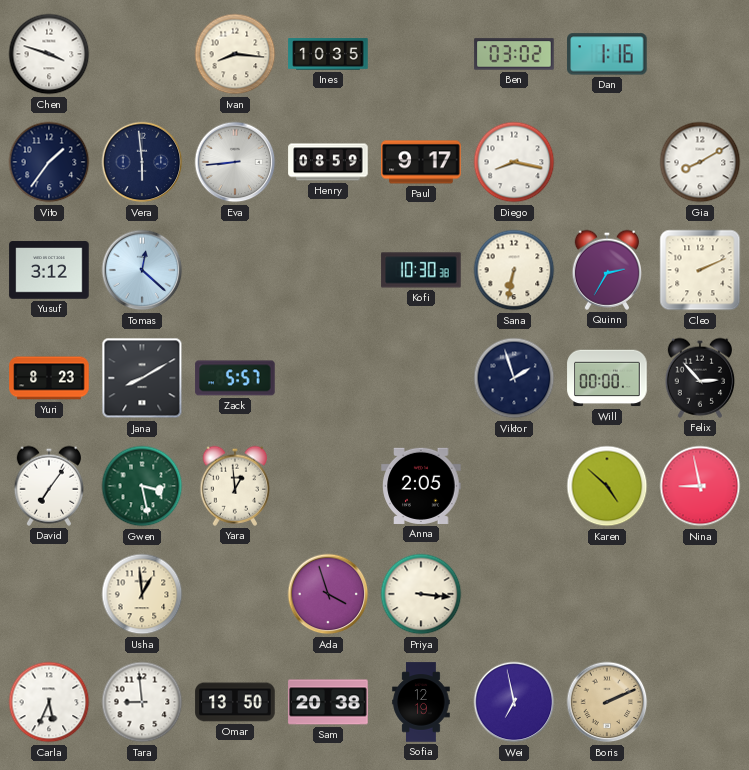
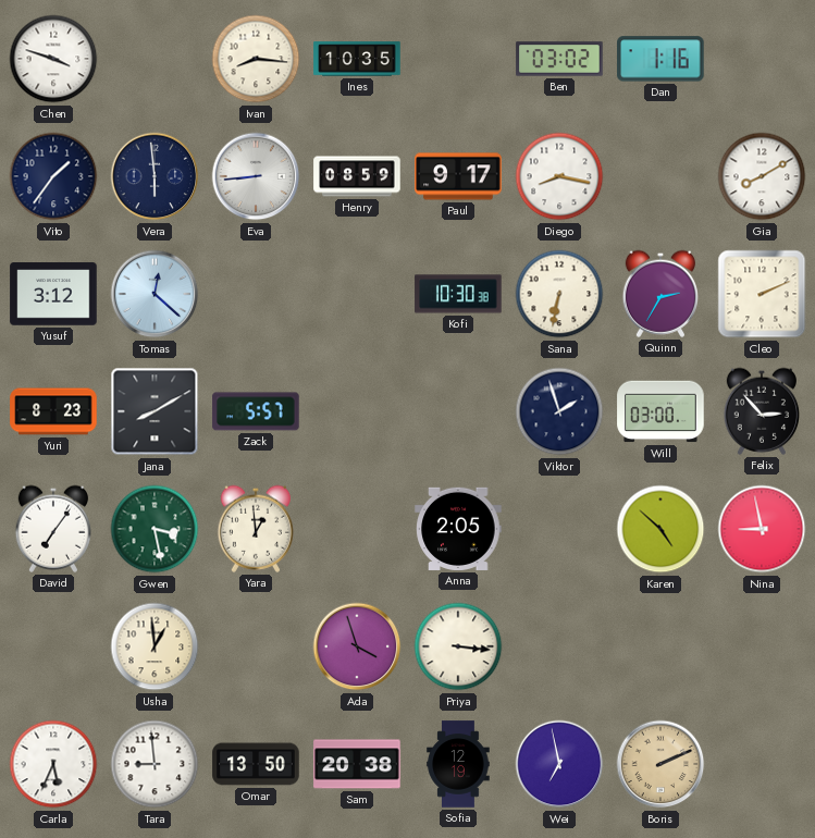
Will: 00:00 -> 03:00
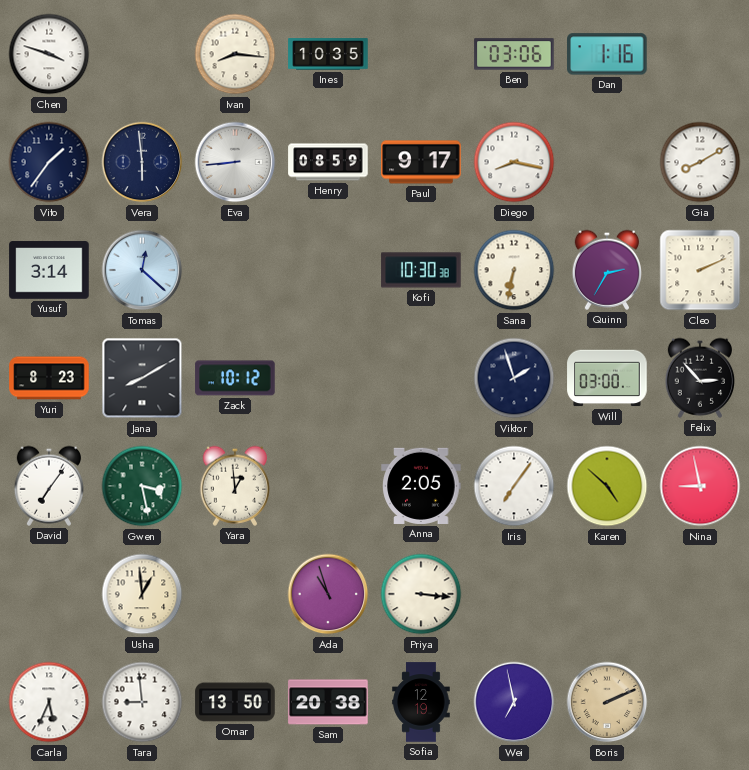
Ben: 03:02 -> 03:06
Yusuf: 3:12 -> 3:14
Zack: 5:57 -> 10:12
Iris: none -> 7:06
Ada: 3:57 -> 10:57
